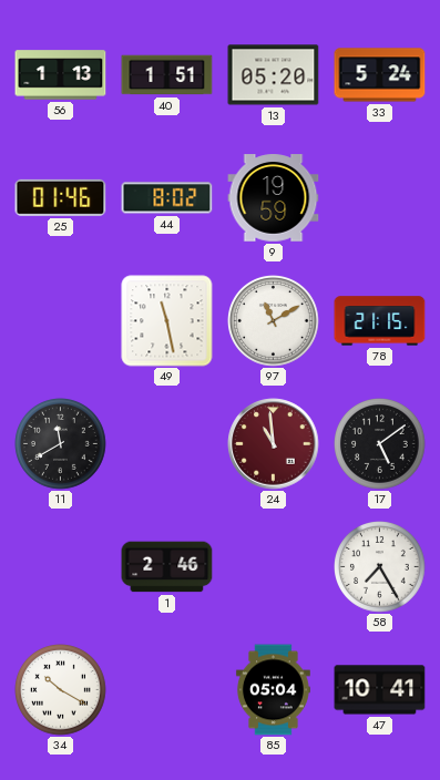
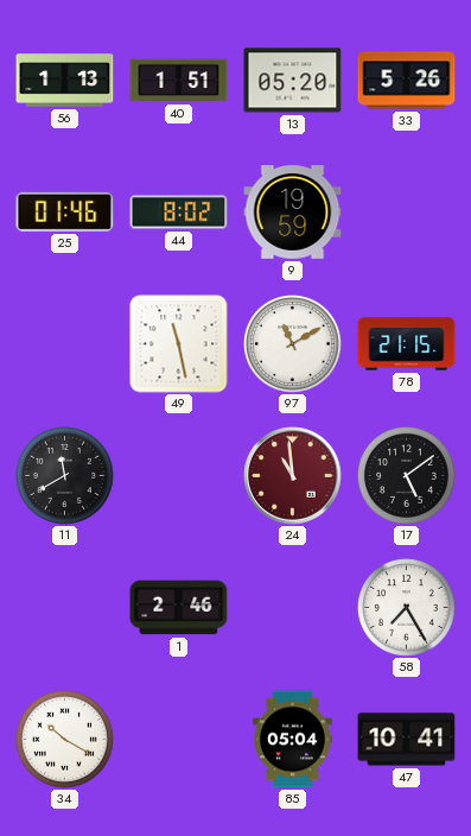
33: 5:24 -> 5:26
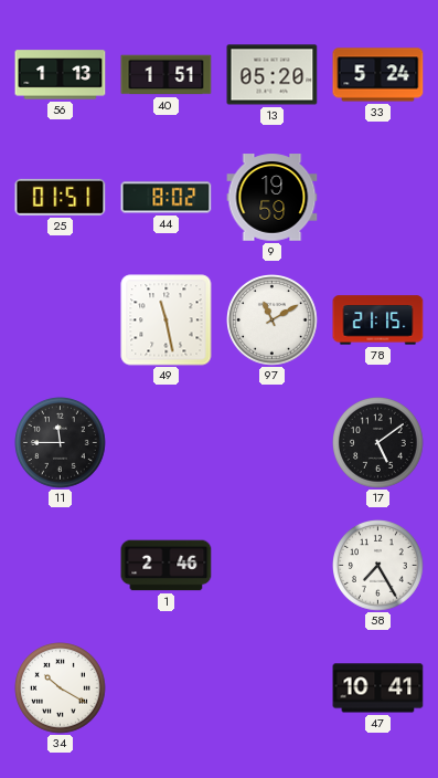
33: 5:26 -> 5:24
25: 01:46 -> 01:51
11: 11:40 -> 11:45
24: 10:59 -> none
85: 05:04 -> none
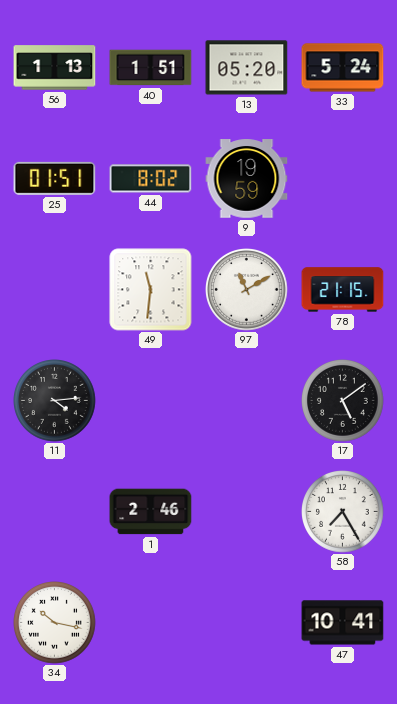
49: 11:28 -> 11:31
11: 11:45 -> 4:14
34: 10:20 -> 10:17
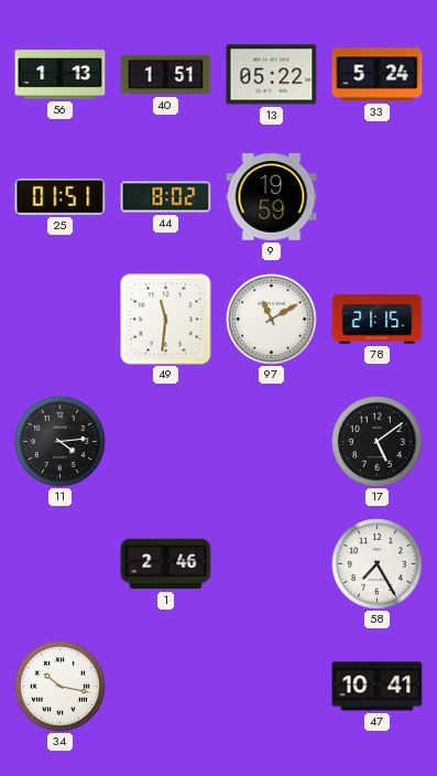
13: 05:20 -> 05:22
